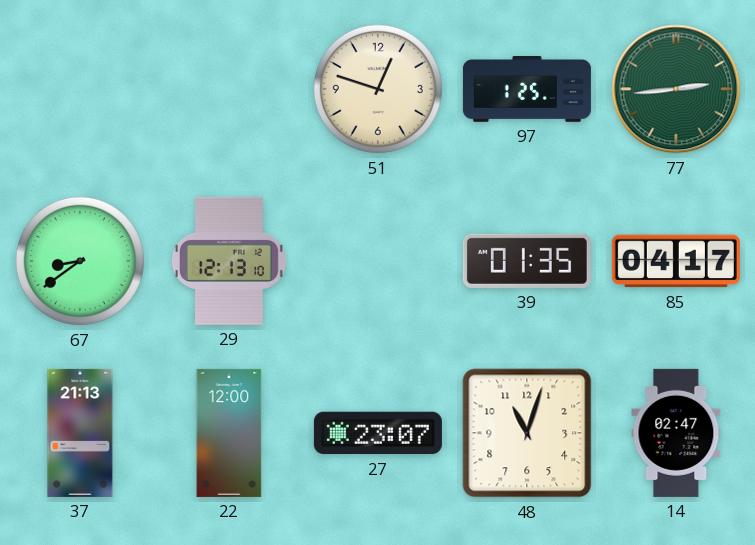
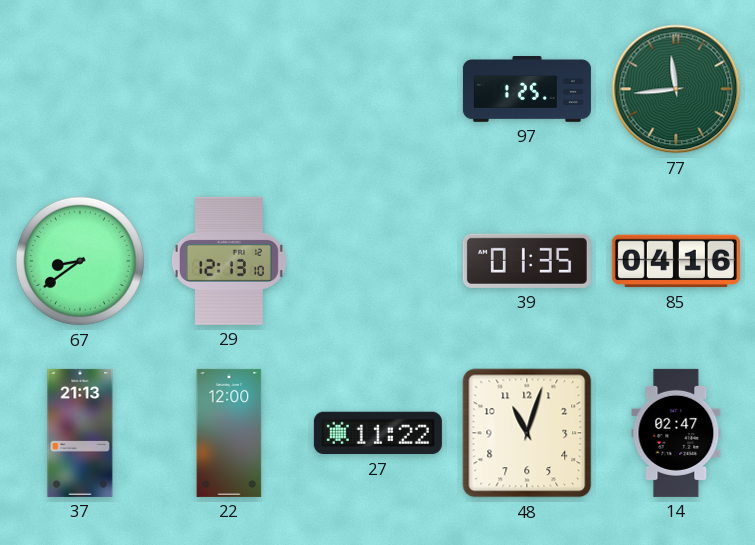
51: 12:48 -> none
77: 2:44 -> 11:44
85: 04:17 -> 04:16
27: 23:07 -> 11:22
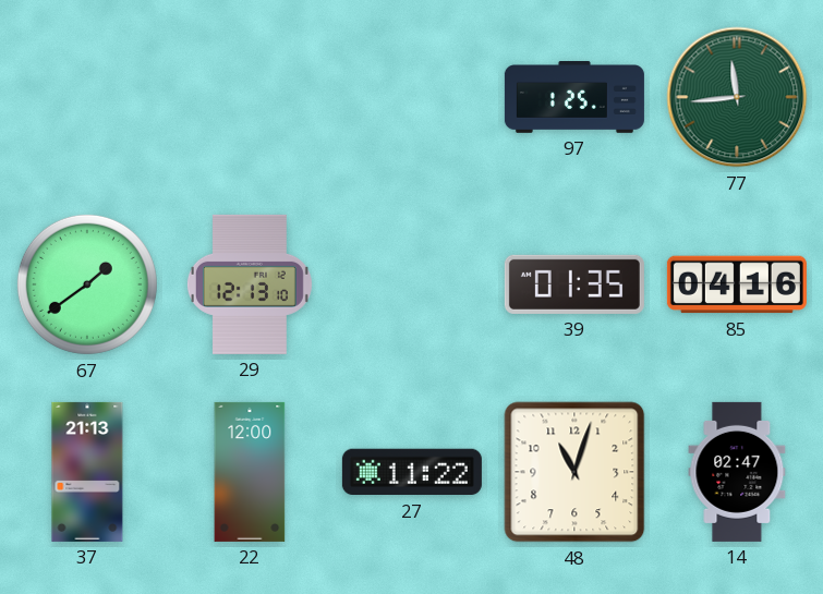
67: 8:39 -> 1:39
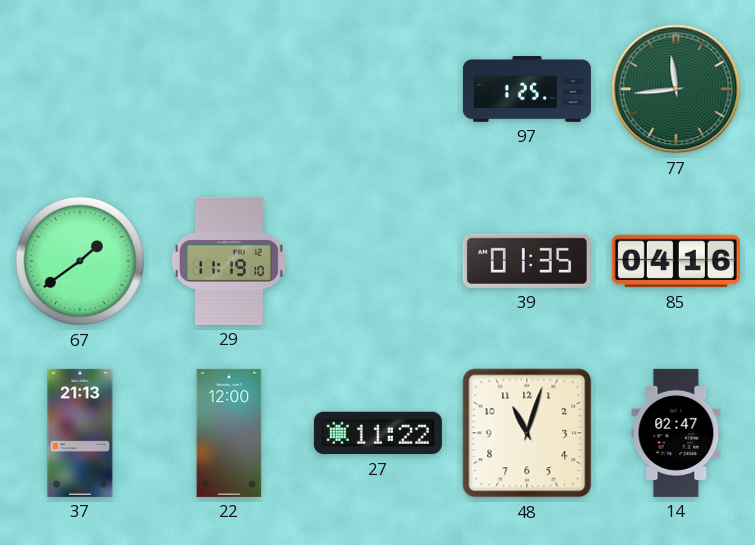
29: 12:13 -> 11:19
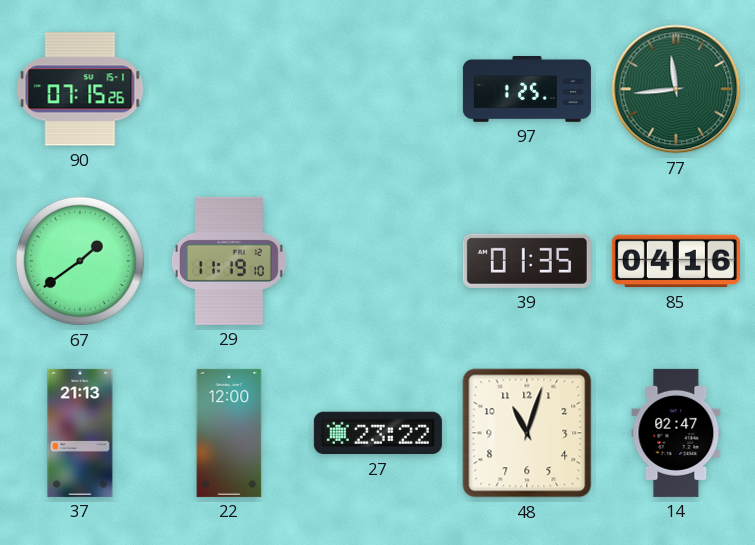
90: none -> 07:15
27: 11:22 -> 23:22
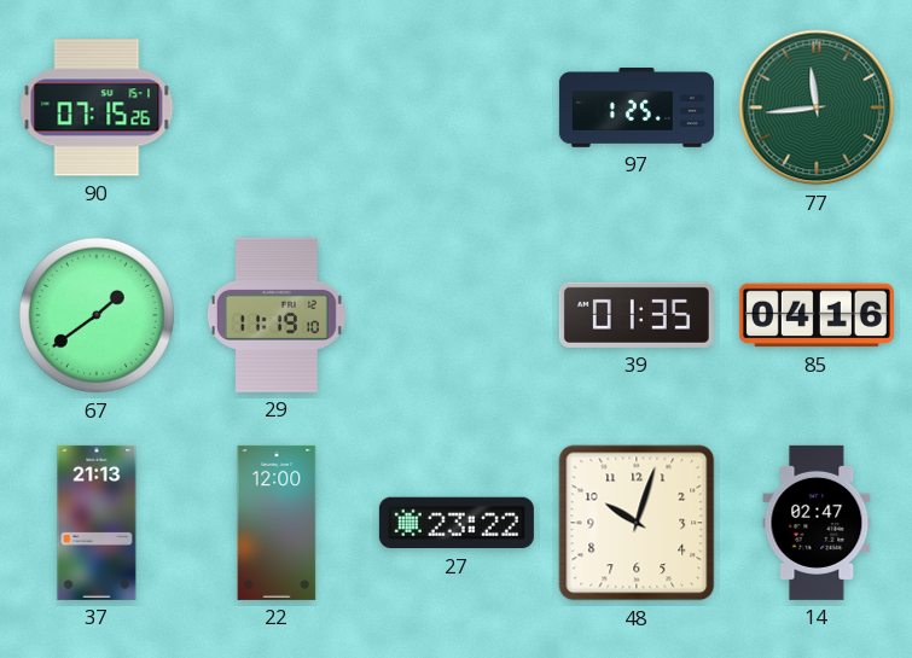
48: 11:03 -> 10:03
